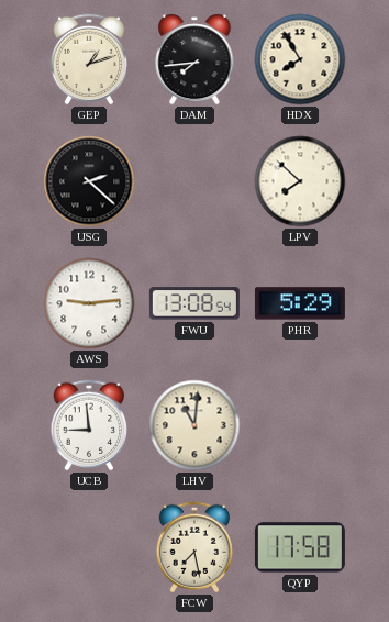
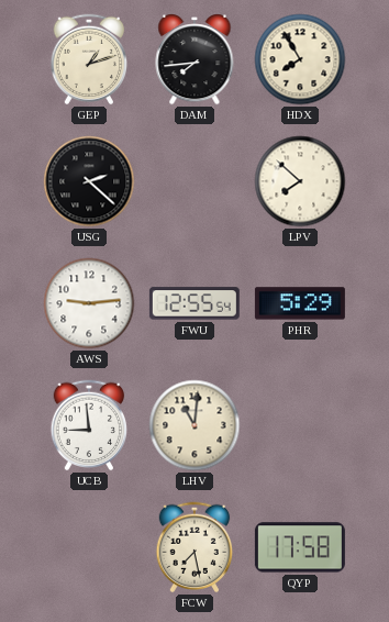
FWU: 13:08 -> 12:55
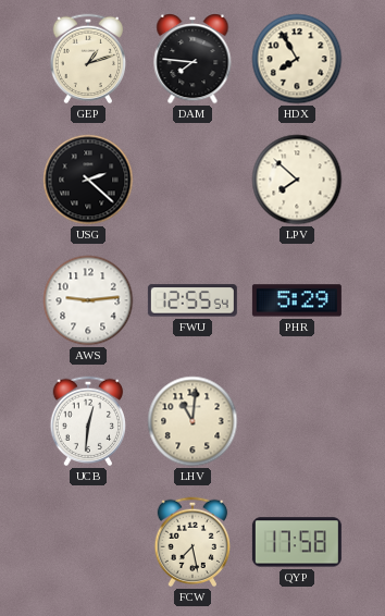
DAM: 7:44 -> 7:46
UCB: 8:59 -> 12:31
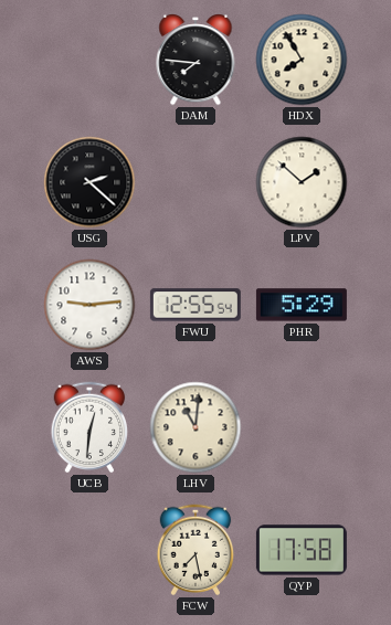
GEP: 1:12 -> none
LPV: 7:52 -> 1:52
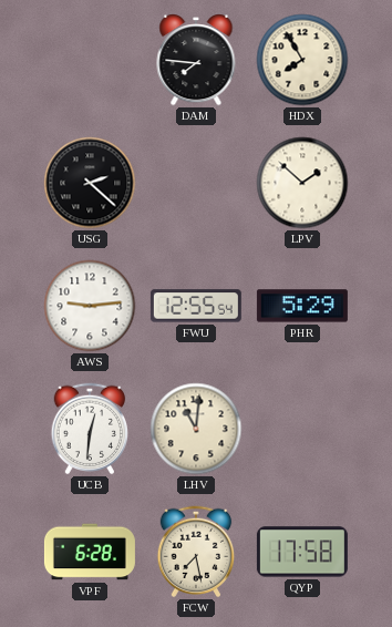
VPF: none -> 6:28
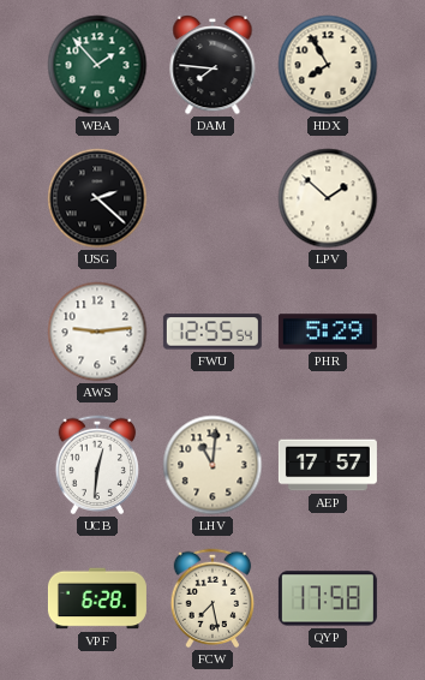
WBA: none -> 1:53
AEP: none -> 17:57
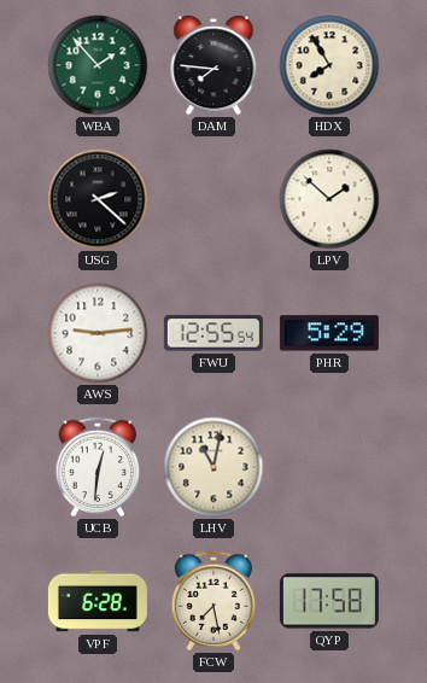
LHV: 11:01 -> 11:02
AEP: 17:57 -> none
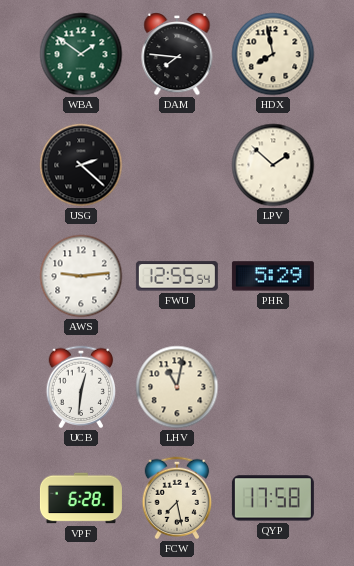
WBA: 1:53 -> 1:51
HDX: 7:55 -> 7:58
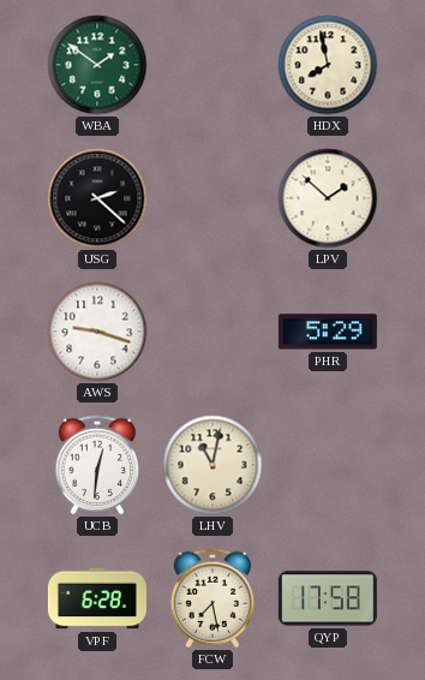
DAM: 7:46 -> none
AWS: 9:14 -> 9:18
FWU: 12:55 -> none
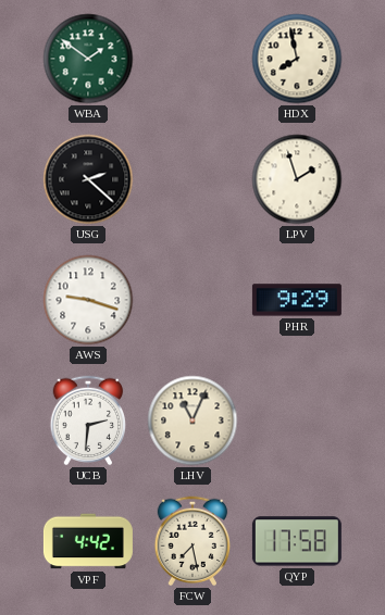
LPV: 1:52 -> 1:57
PHR: 5:29 -> 9:29
UCB: 12:31 -> 2:31
LHV: 11:02 -> 11:04
VPF: 6:28 -> 4:42
